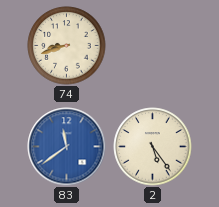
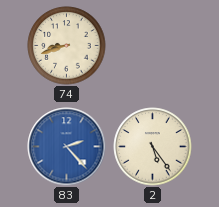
83: 11:39 -> 2:23
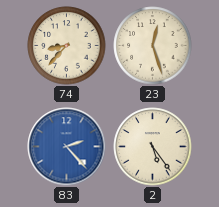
74: 8:42 -> 8:37
23: none -> 12:27
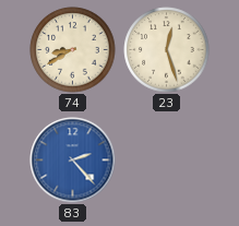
74: 8:37 -> 8:40
2: 5:24 -> none
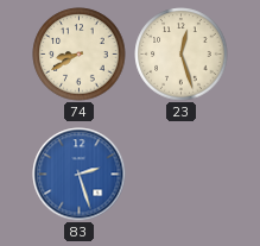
83: 2:23 -> 2:27
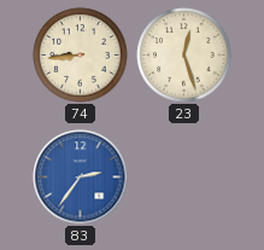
74: 8:40 -> 8:44
83: 2:27 -> 2:36
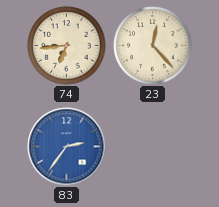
74: 8:44 -> 6:44
23: 12:27 -> 12:23
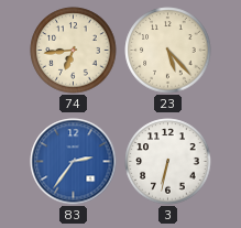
23: 12:23 -> 5:23
3: none -> 6:32
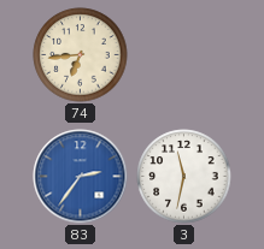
23: 5:23 -> none
3: 6:32 -> 11:32
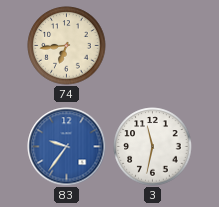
83: 2:36 -> 9:36
